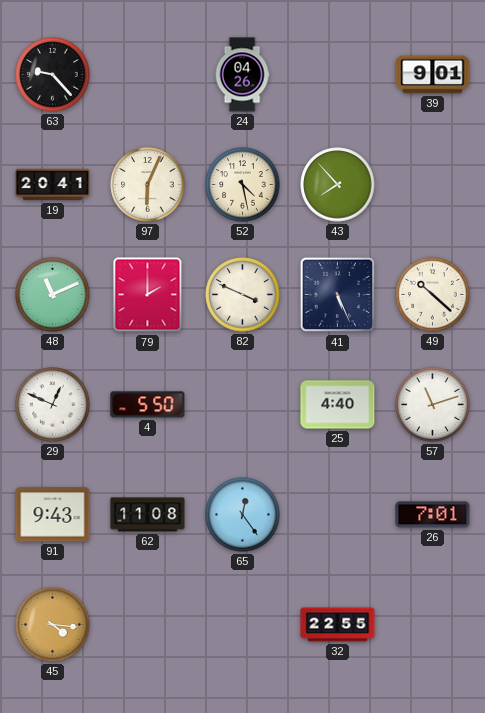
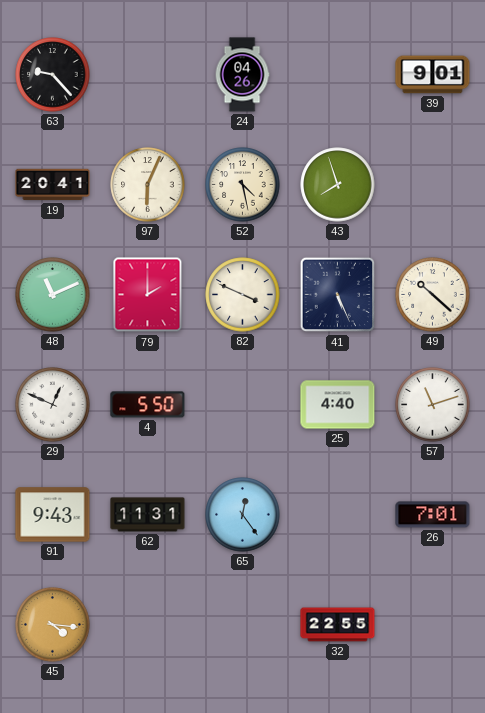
43: 7:53 -> 7:57
62: 11:08 -> 11:31
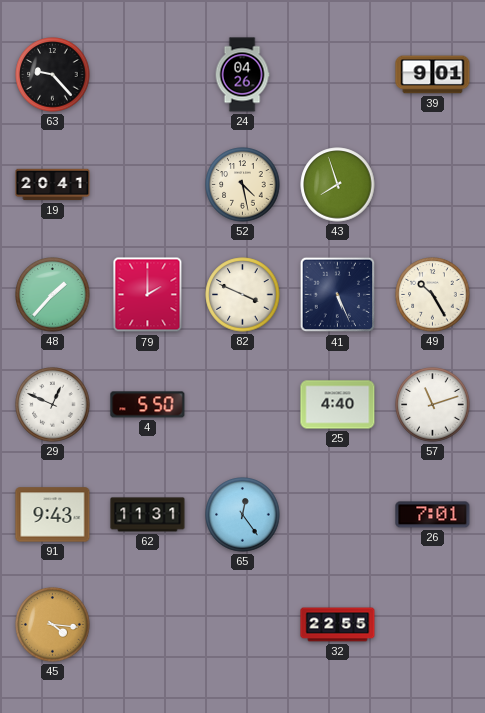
97: 6:04 -> none
48: 11:11 -> 1:37
49: 10:22 -> 10:25
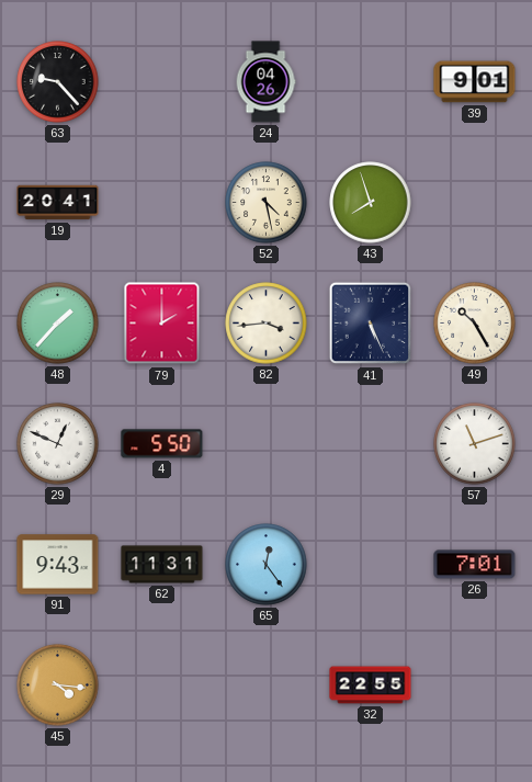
82: 3:49 -> 3:44
25: 4:40 -> none
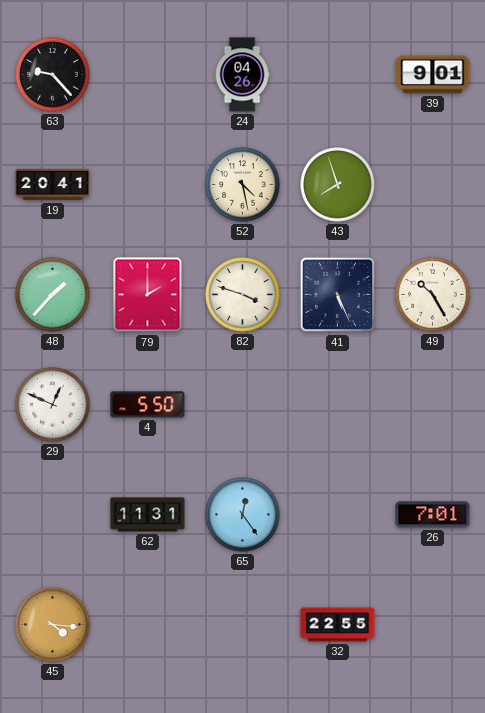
82: 3:44 -> 3:48
57: 11:12 -> none
91: 9:43 -> none
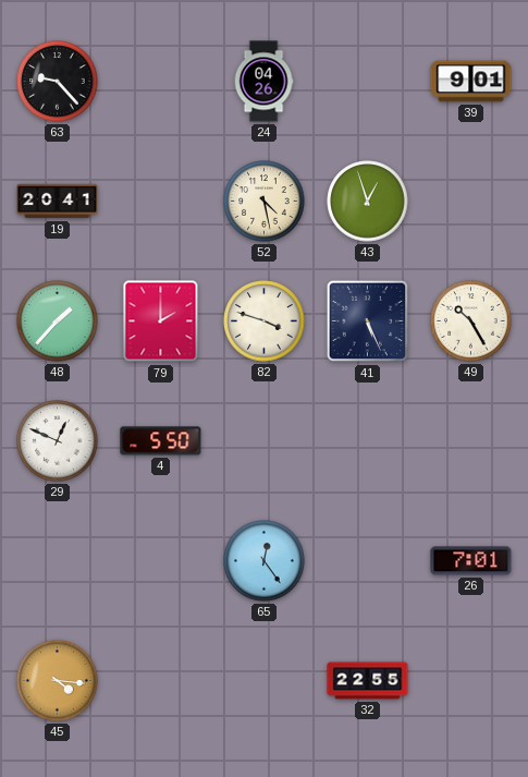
43: 7:57 -> 12:57
62: 11:31 -> none
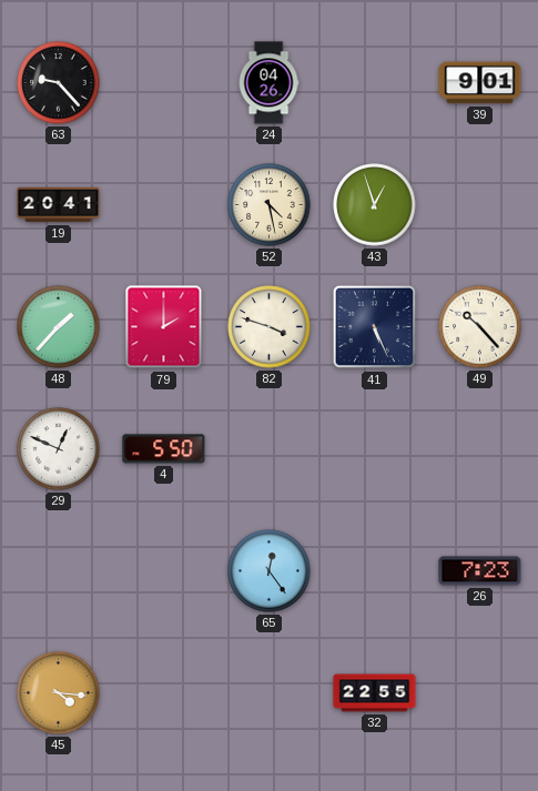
49: 10:25 -> 10:23
26: 7:01 -> 7:23
